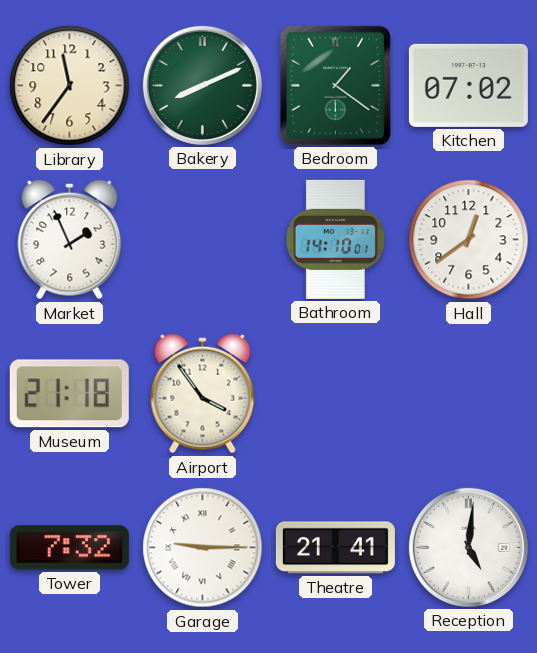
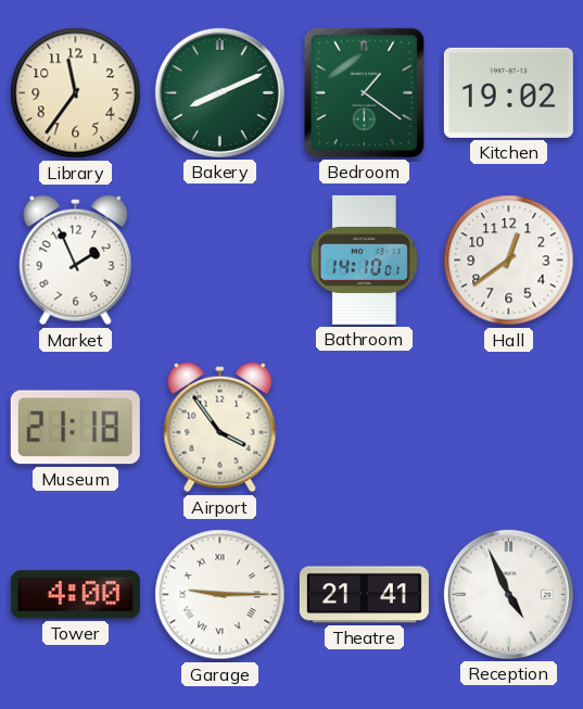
Kitchen: 07:02 -> 19:02
Tower: 7:32 -> 4:00
Reception: 5:01 -> 4:56
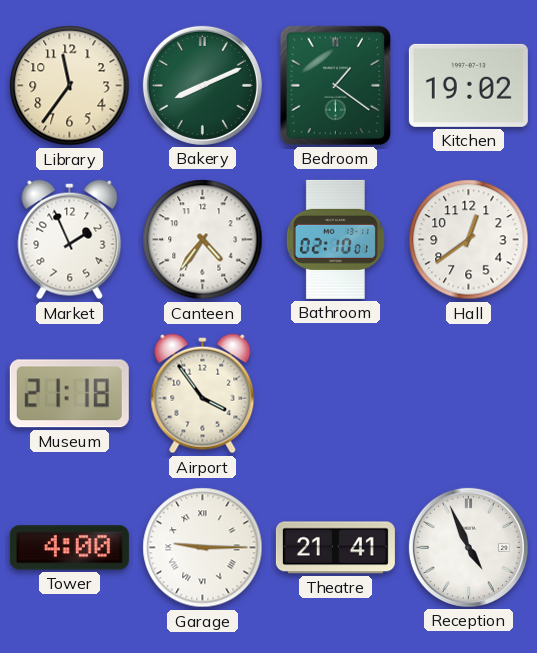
Canteen: none -> 4:36
Bathroom: 14:10 -> 02:10
